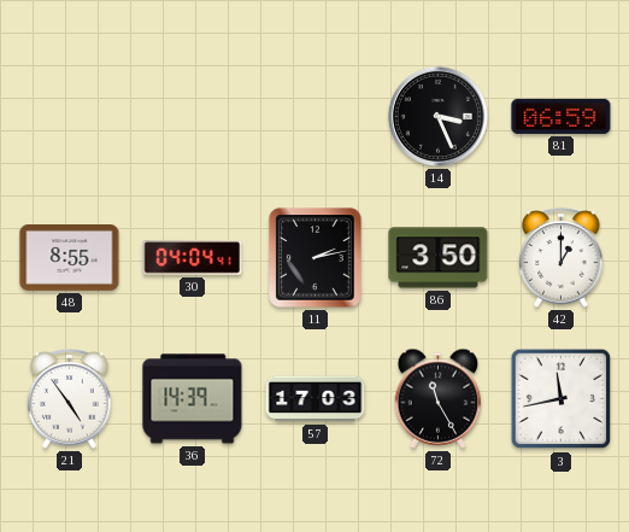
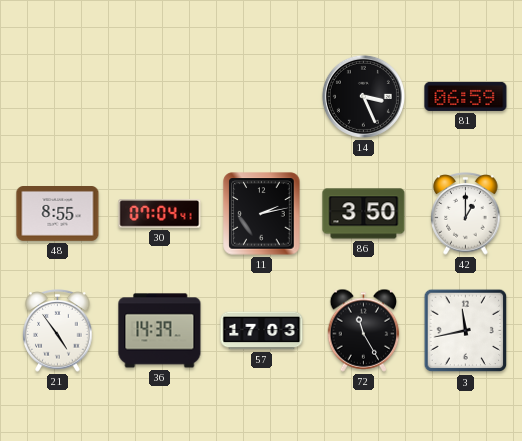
30: 04:04 -> 07:04
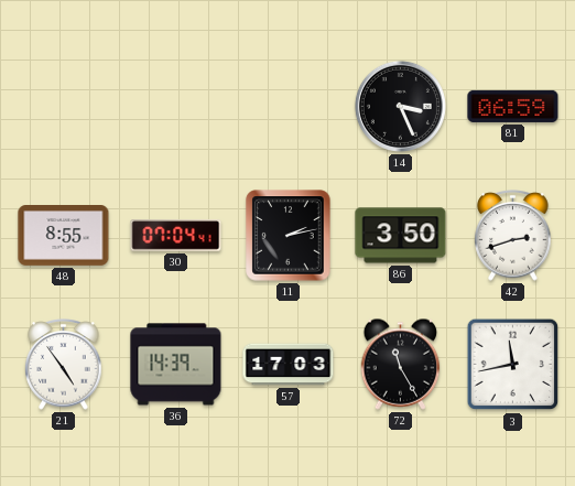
42: 1:00 -> 2:42
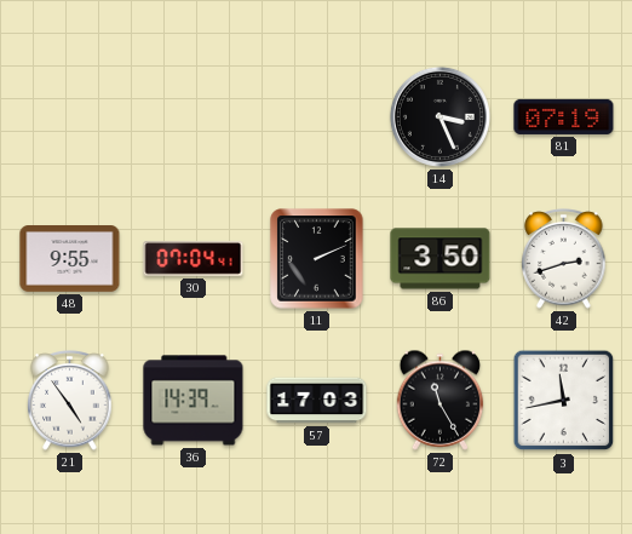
81: 06:59 -> 07:19
48: 8:55 -> 9:55
11: 2:13 -> 2:11
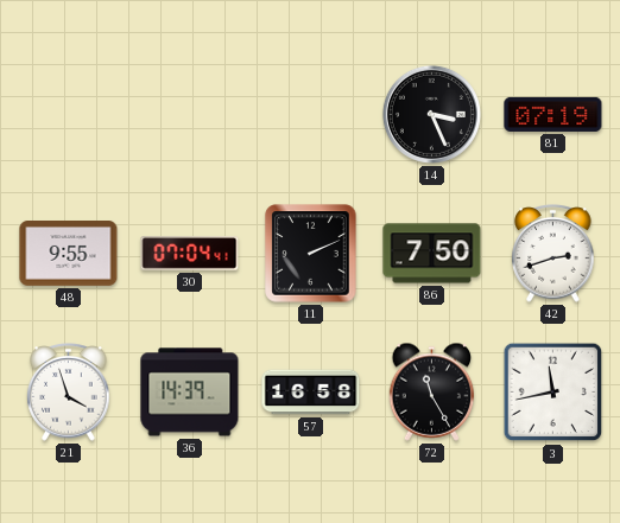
86: 3:50 -> 7:50
21: 4:54 -> 3:57
57: 17:03 -> 16:58
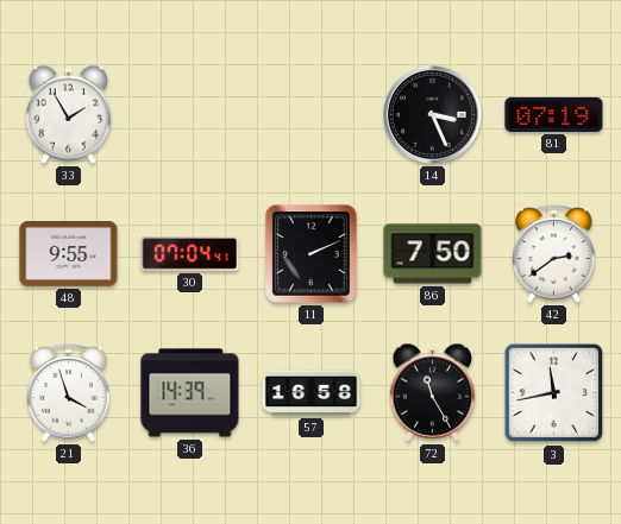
33: none -> 1:55
42: 2:42 -> 2:39
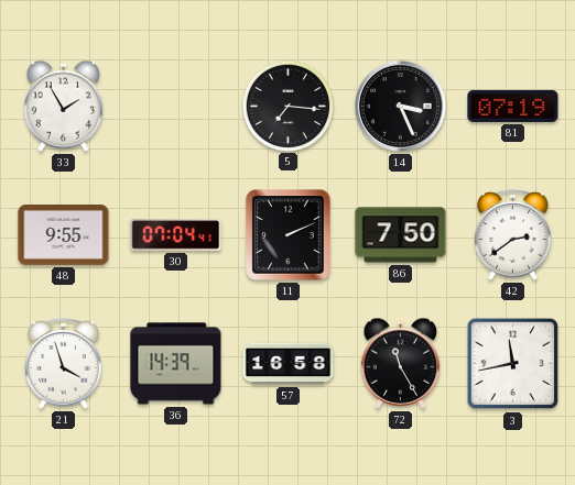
5: none -> 7:16
